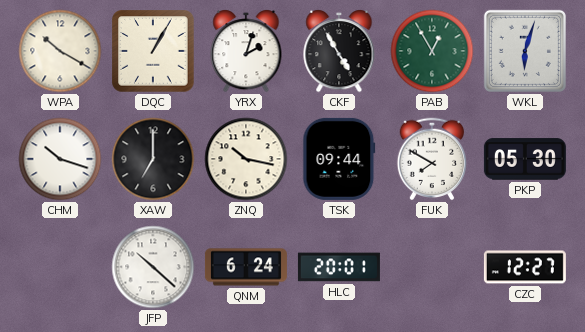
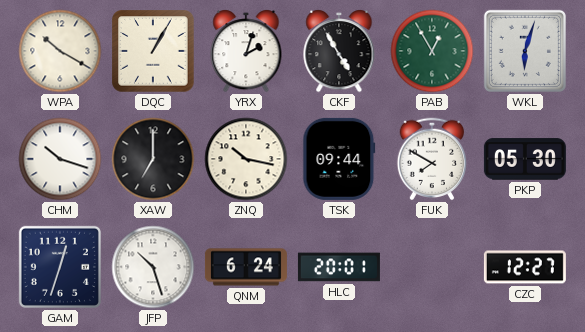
GAM: none -> 12:33
JFP: 10:22 -> 10:27
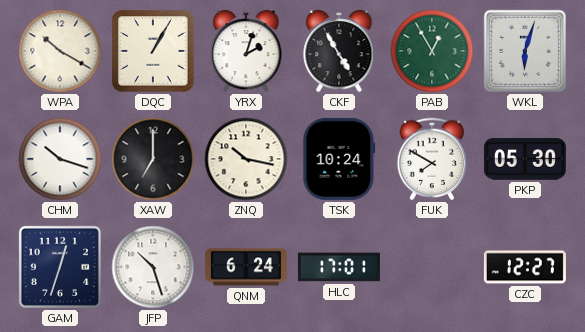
TSK: 09:44 -> 10:24
HLC: 20:01 -> 17:01
